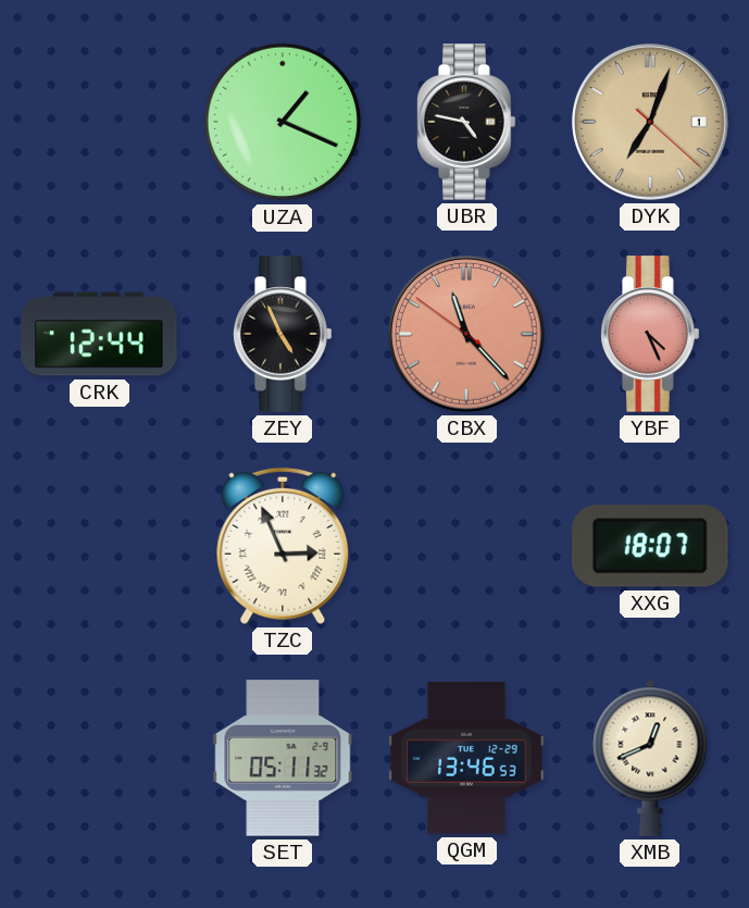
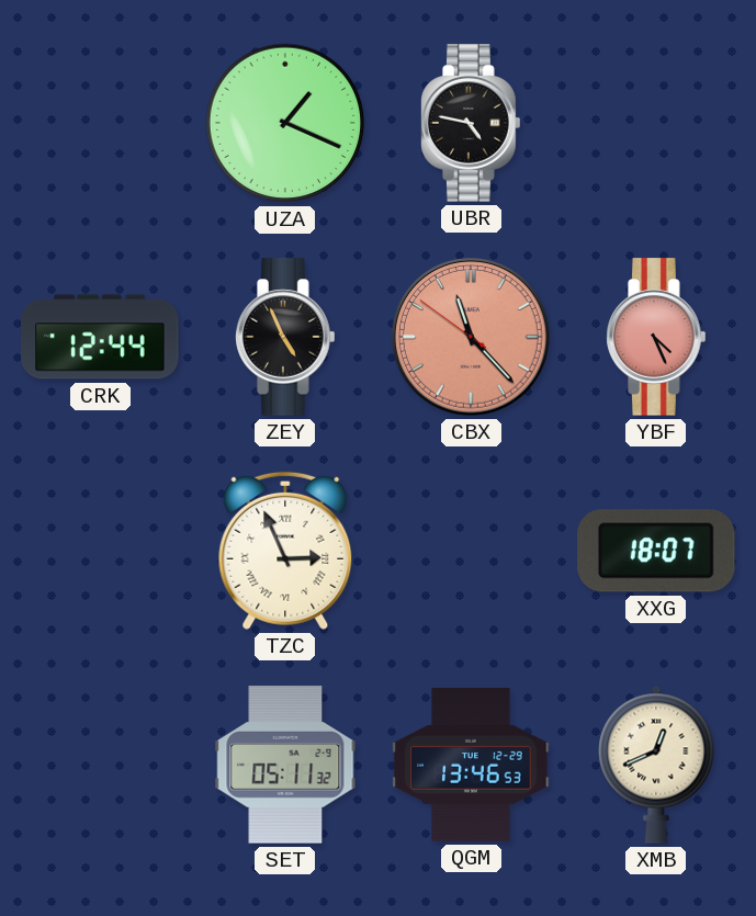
DYK: 7:03 -> none
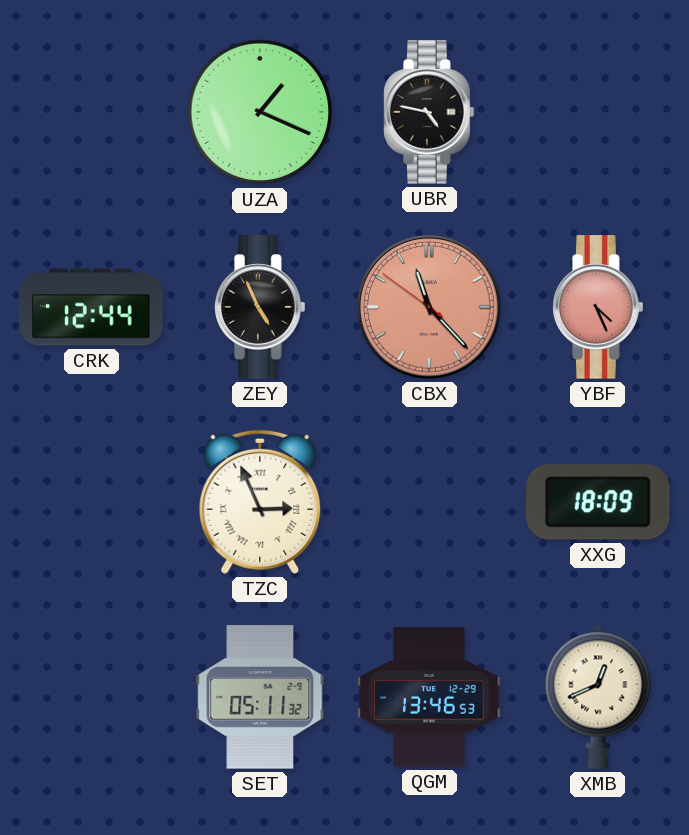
XXG: 18:07 -> 18:09
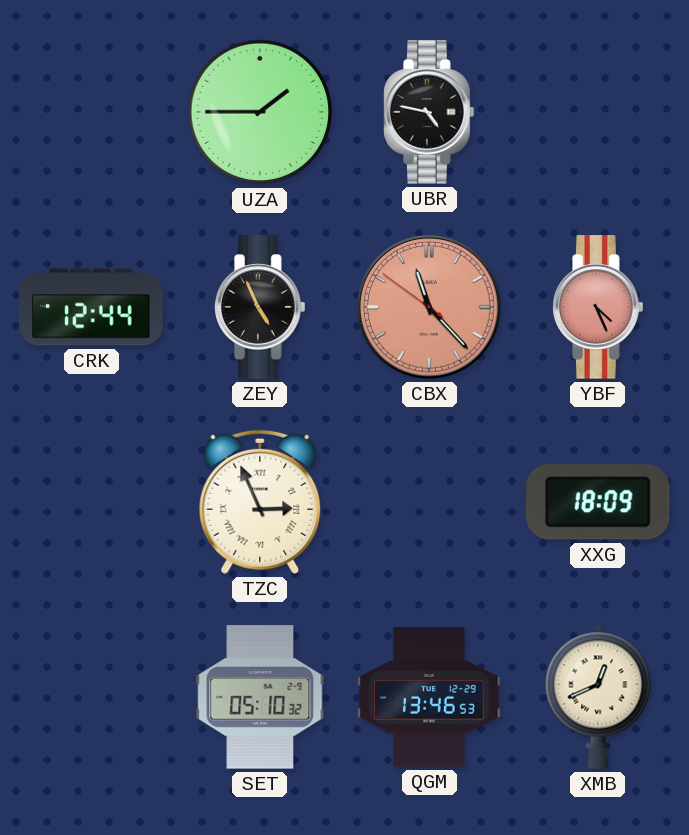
UZA: 1:19 -> 1:45
SET: 05:11 -> 05:10
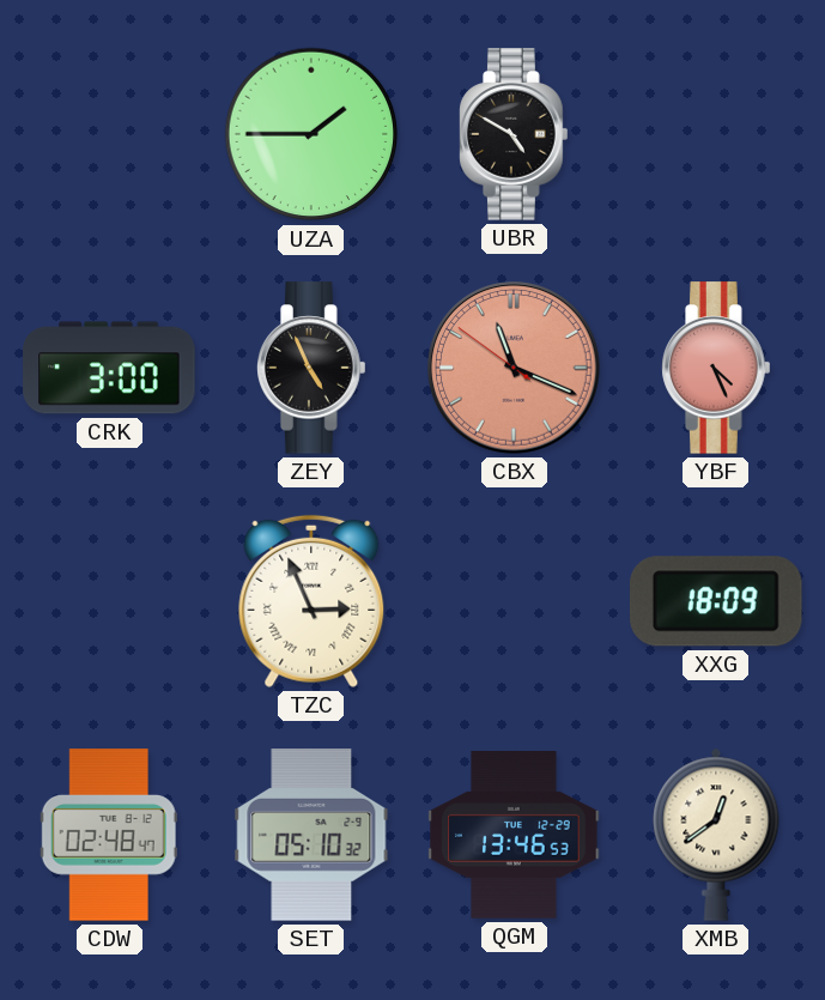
UBR: 4:47 -> 4:50
CRK: 12:44 -> 3:00
CBX: 11:22 -> 11:18
CDW: none -> 02:48
XMB: 12:41 -> 12:39
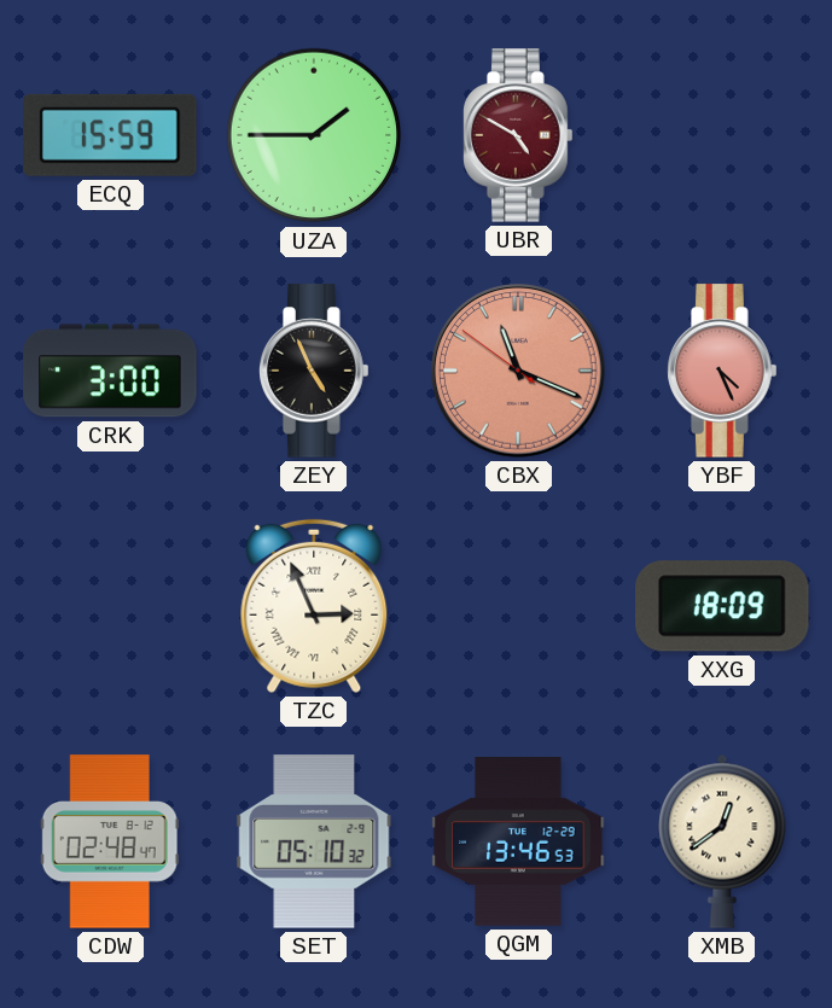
ECQ: none -> 15:59
UBR dial: black -> burgundy
